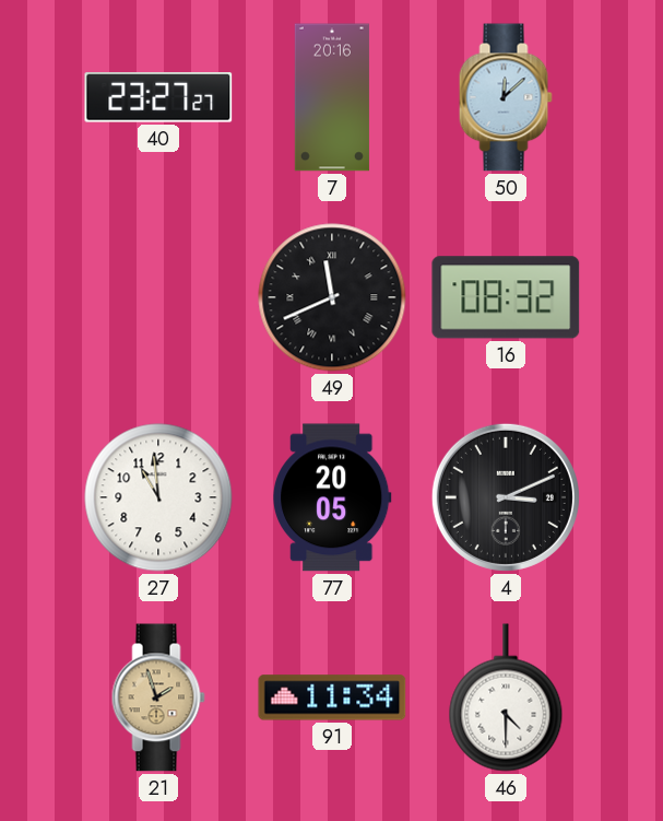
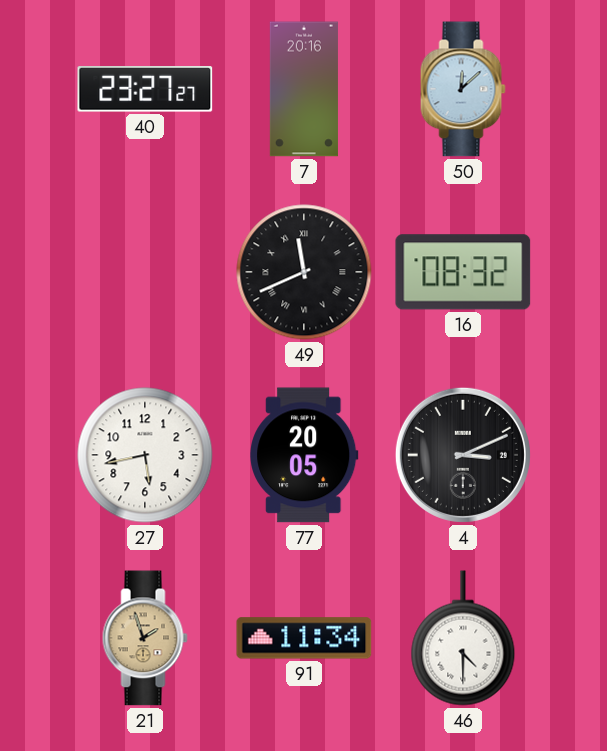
27: 10:59 -> 5:43
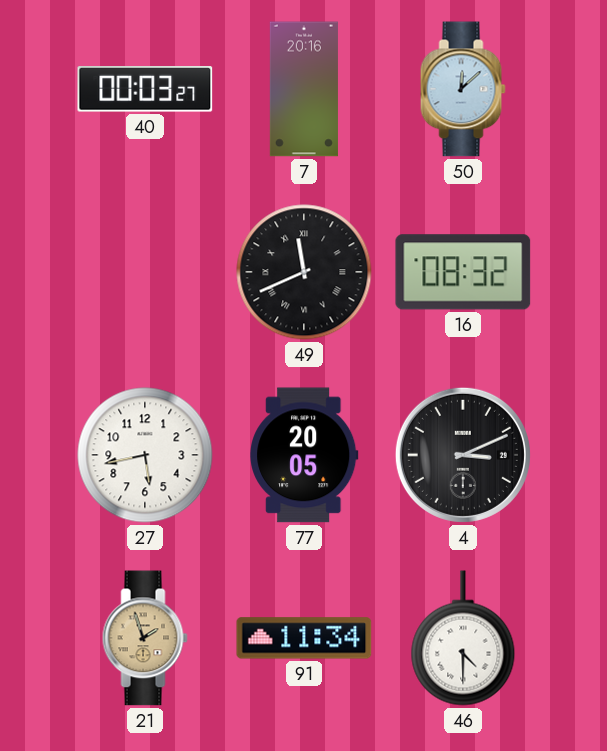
40: 23:27 -> 00:03
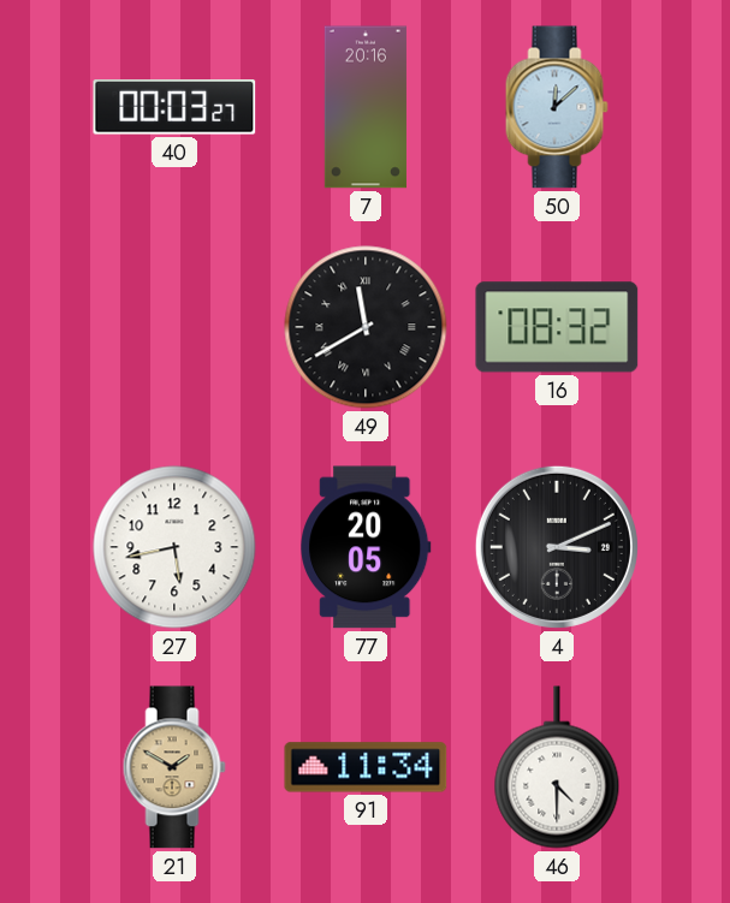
49: 11:41 -> 11:40
21: 1:57 -> 1:50
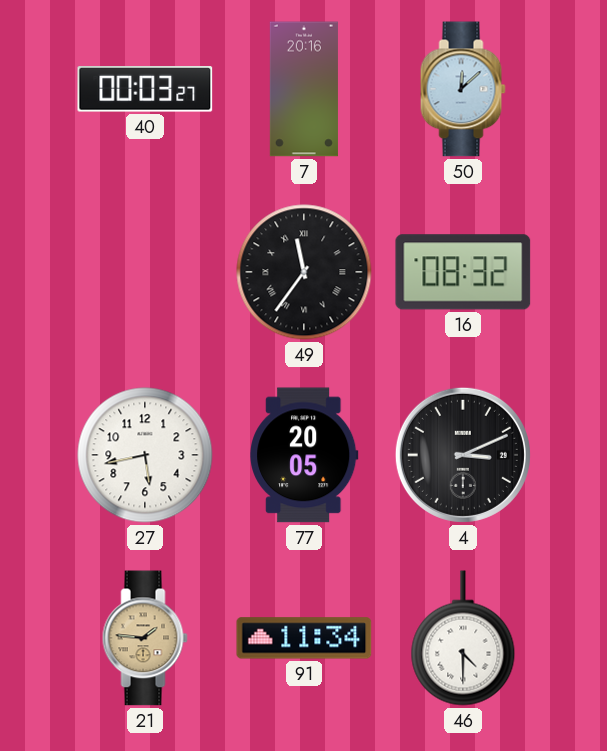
49: 11:40 -> 11:36
21: 1:50 -> 1:46
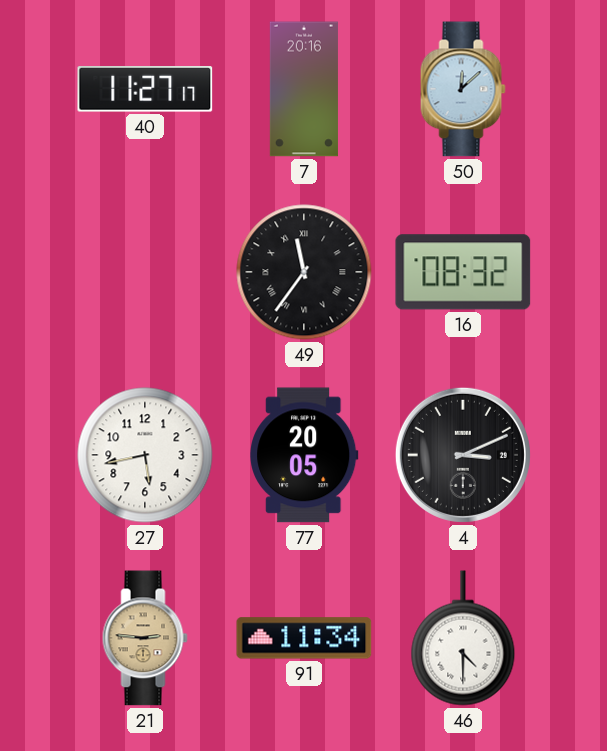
40: 00:03 -> 11:27
21: 1:46 -> 2:46
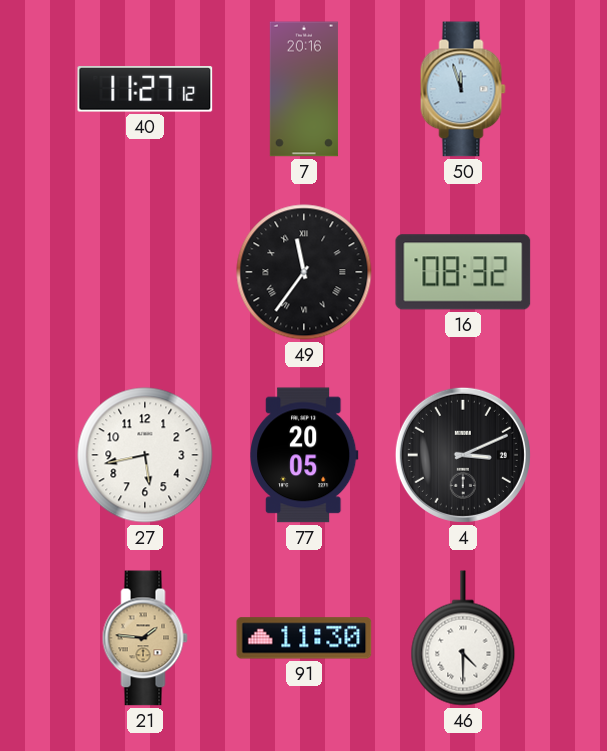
40: 11:27:17 -> 11:27:12
50: 12:08 -> 11:57
21: 2:46 -> 1:46
91: 11:34 -> 11:30
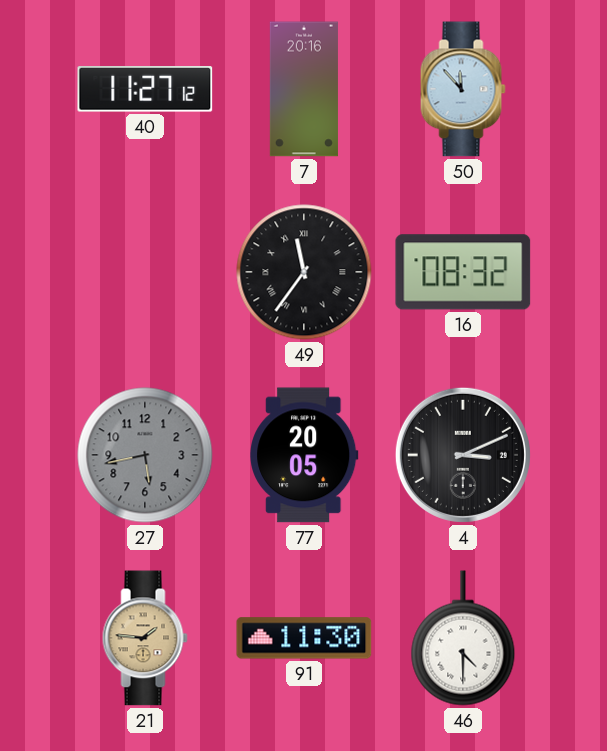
50: 11:57 -> 11:53
27 dial: white -> grey
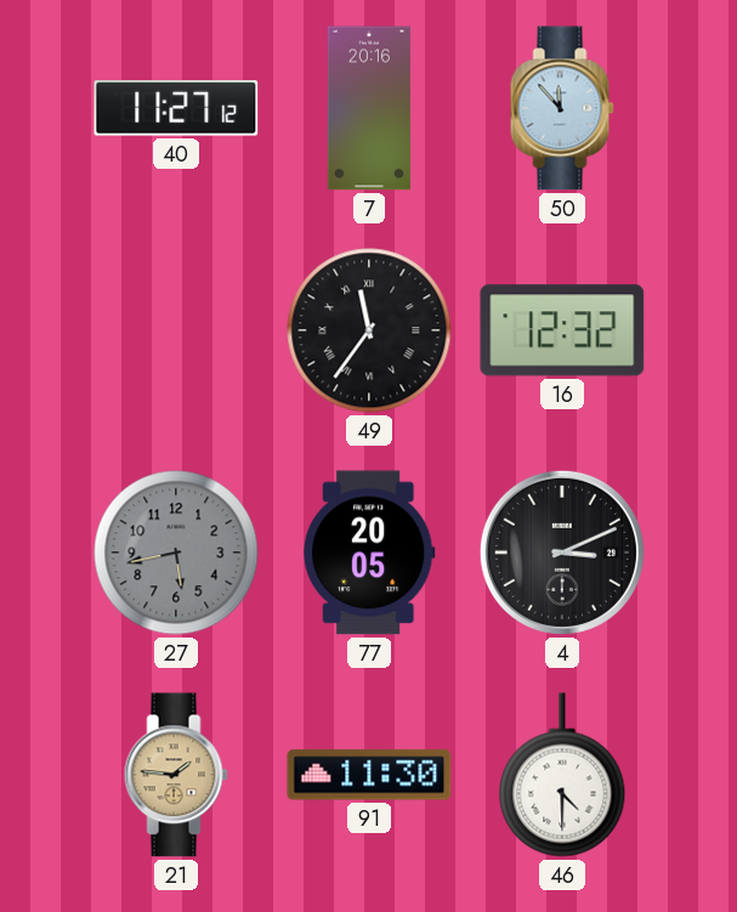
16: 08:32 -> 12:32
